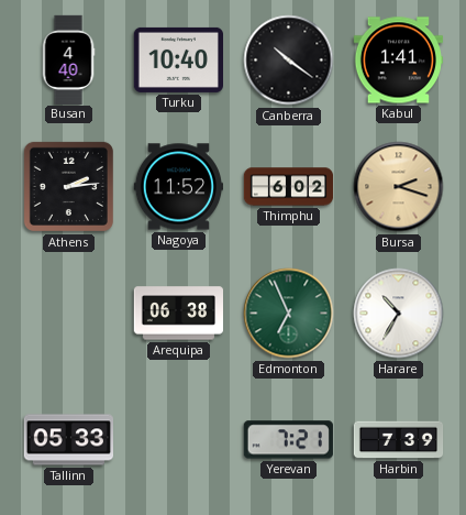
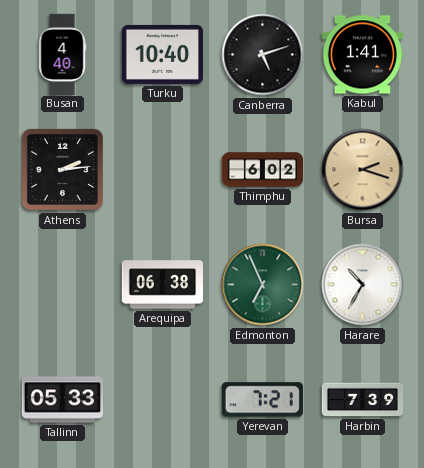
Canberra: 10:21 -> 5:12
Nagoya: 11:52 -> none
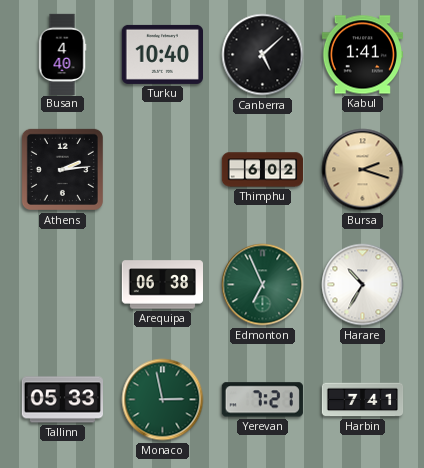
Canberra: 5:12 -> 5:08
Monaco: none -> 2:58
Harbin: 7:39 -> 7:41
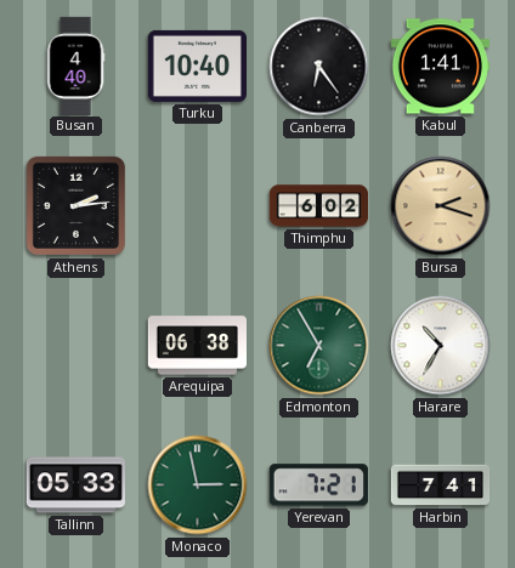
Canberra: 5:08 -> 6:24
Edmonton: 6:56 -> 6:55
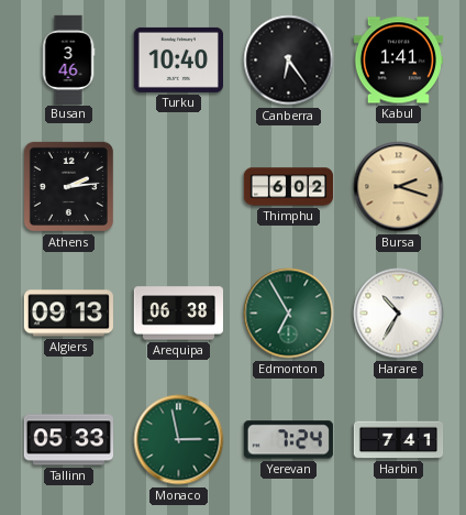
Busan: 4:40 -> 3:46
Algiers: none -> 09:13
Yerevan: 7:21 -> 7:24
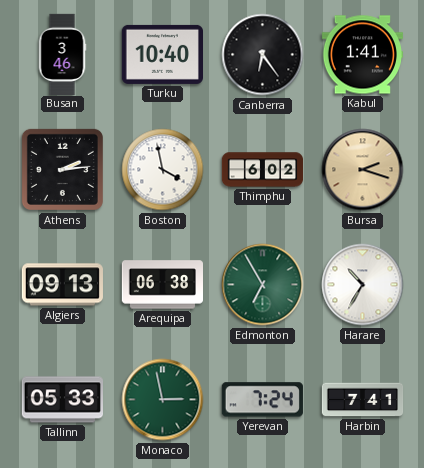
Boston: none -> 3:58
